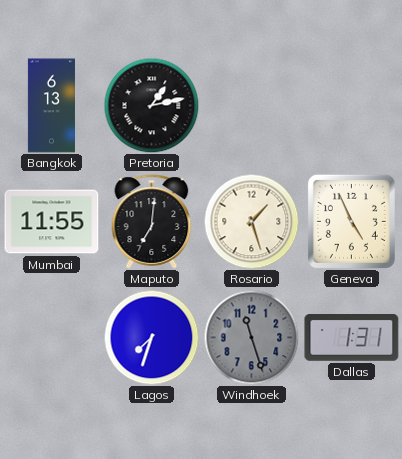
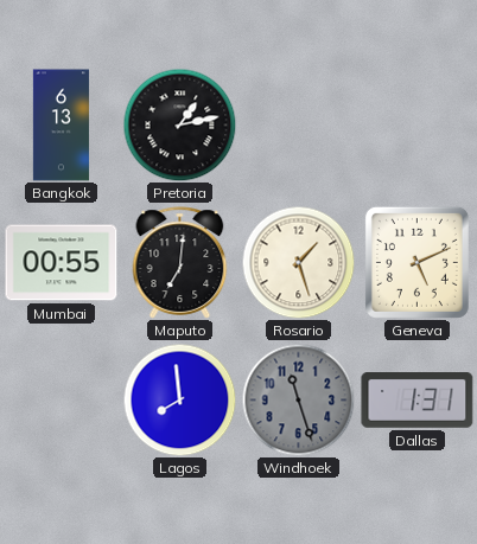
Mumbai: 11:55 -> 00:55
Geneva: 4:56 -> 5:11
Lagos: 7:33 -> 7:59
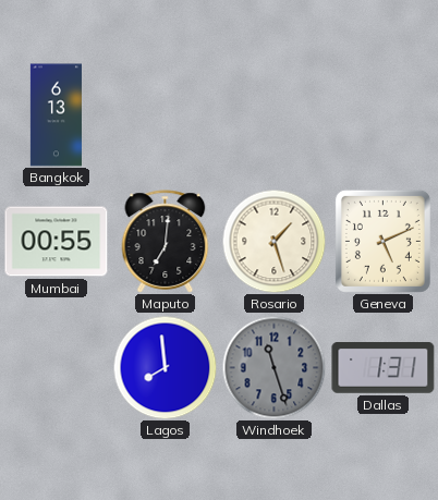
Pretoria: 1:13 -> none
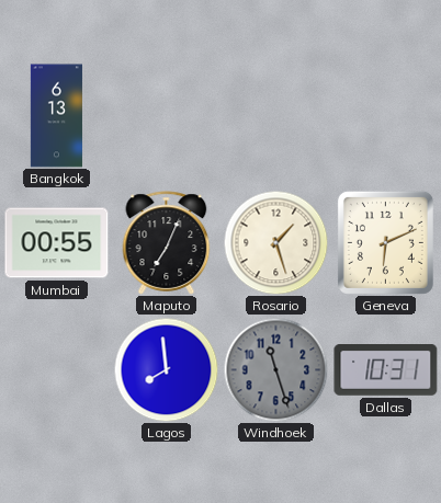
Maputo: 7:01 -> 7:04
Geneva: 5:11 -> 6:11
Dallas: 1:31 -> 10:31
